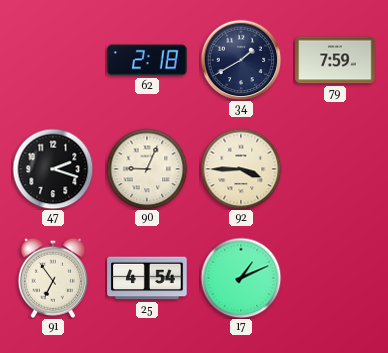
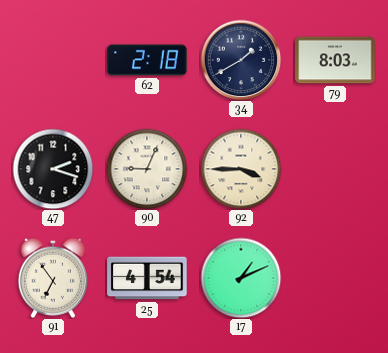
79: 7:59 -> 8:03
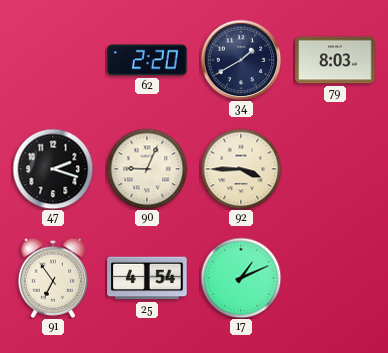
62: 2:18 -> 2:20
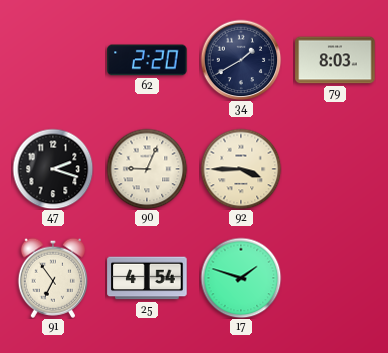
17: 1:11 -> 1:48
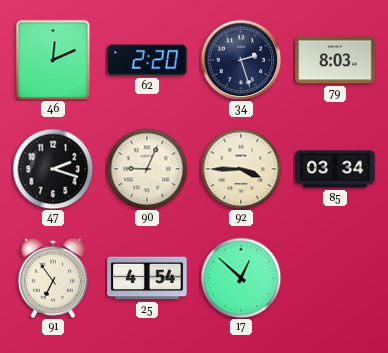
46: none -> 12:11
34: 1:40 -> 2:27
85: none -> 03:34
17: 1:48 -> 12:52
